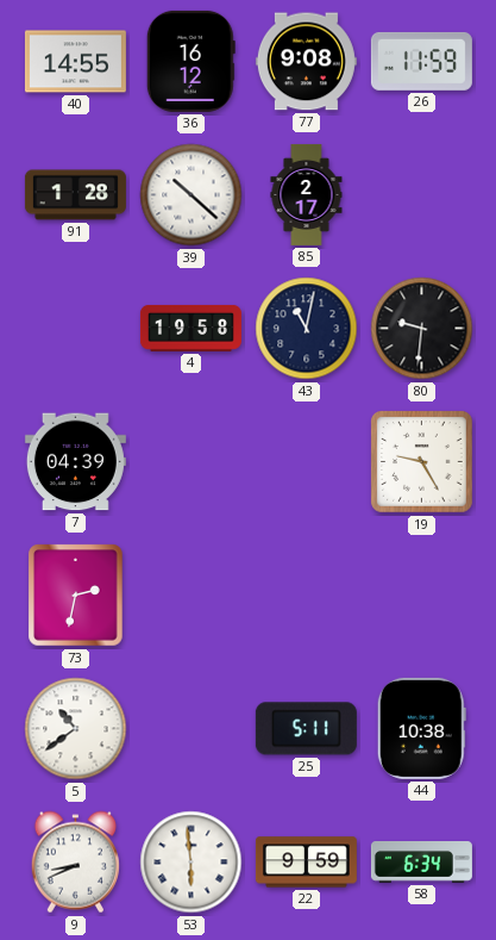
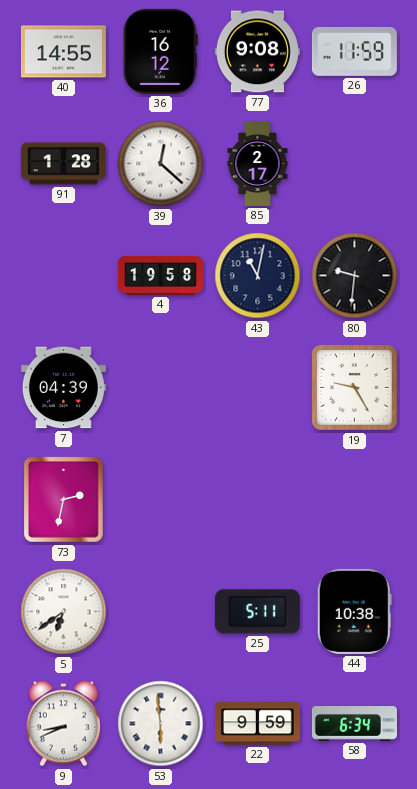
39: 10:22 -> 12:22
5: 10:39 -> 6:39
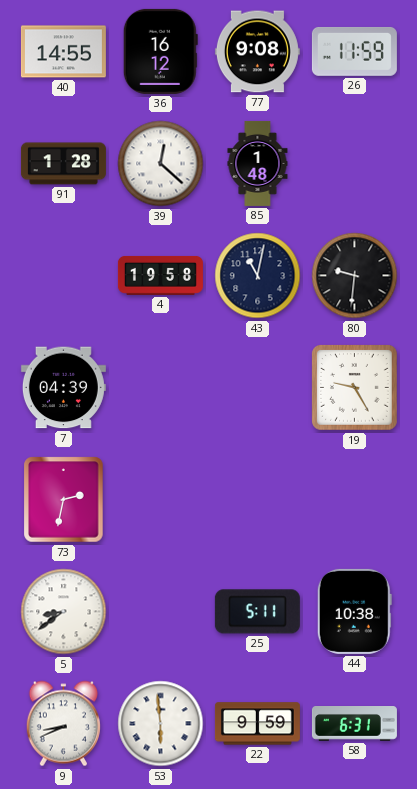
85: 2:17 -> 1:48
5: 6:39 -> 8:39
58: 6:34 -> 6:31
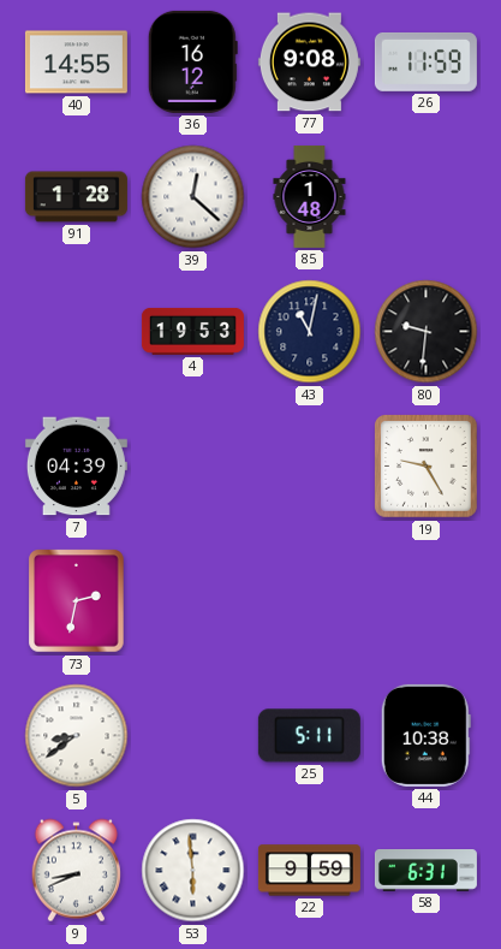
4: 19:58 -> 19:53
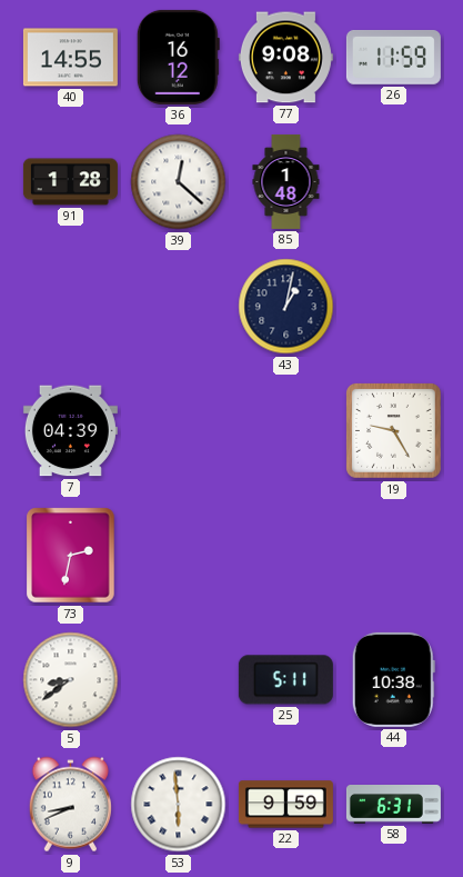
4: 19:53 -> none
43: 11:02 -> 1:02
80: 9:31 -> none
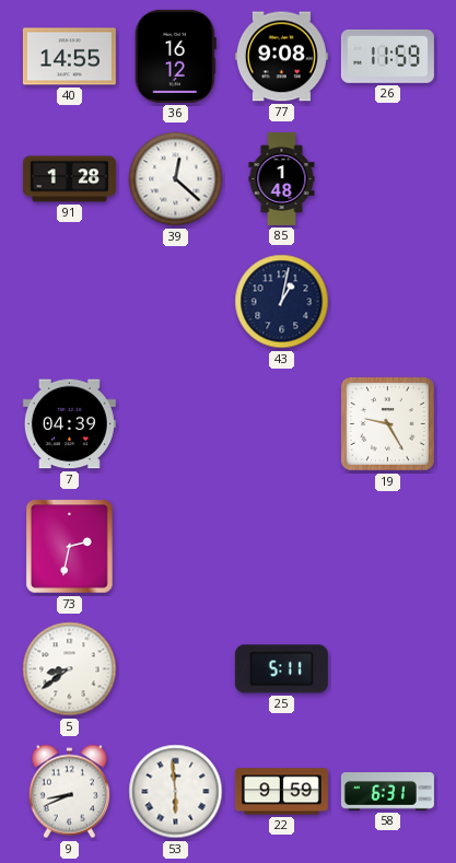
44: 10:38 -> none
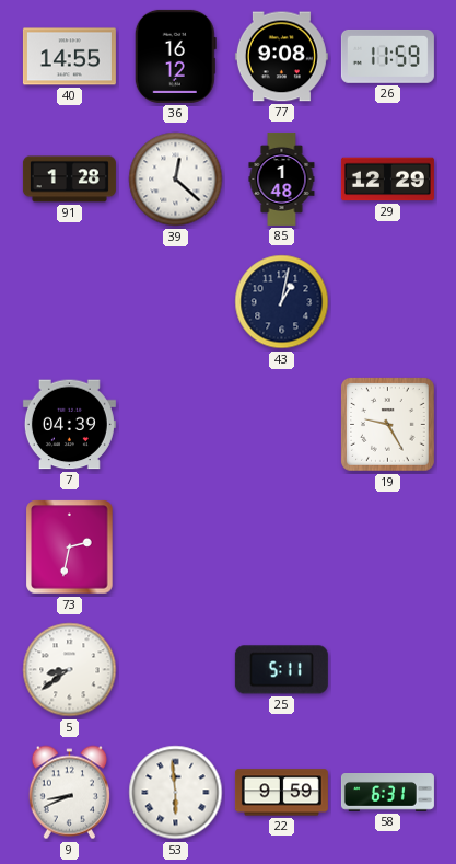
29: none -> 12:29
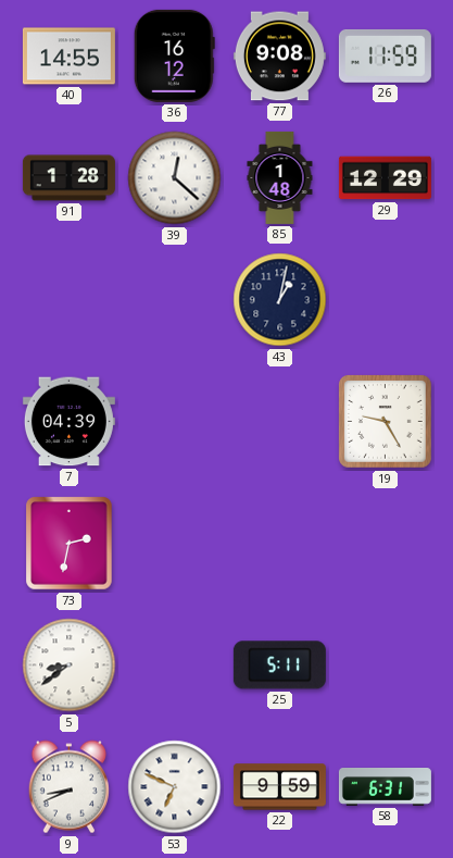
53: 5:59 -> 6:49
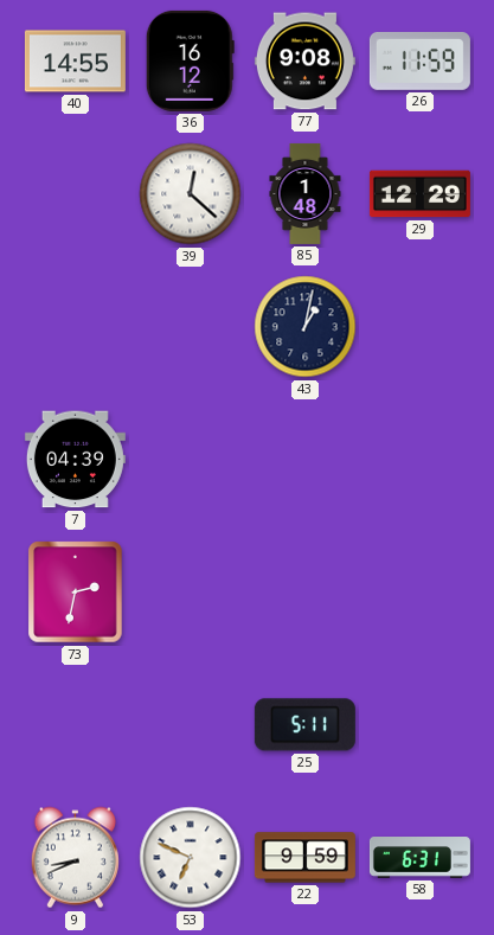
91: 1:28 -> none
19: 9:25 -> none
5: 8:39 -> none
